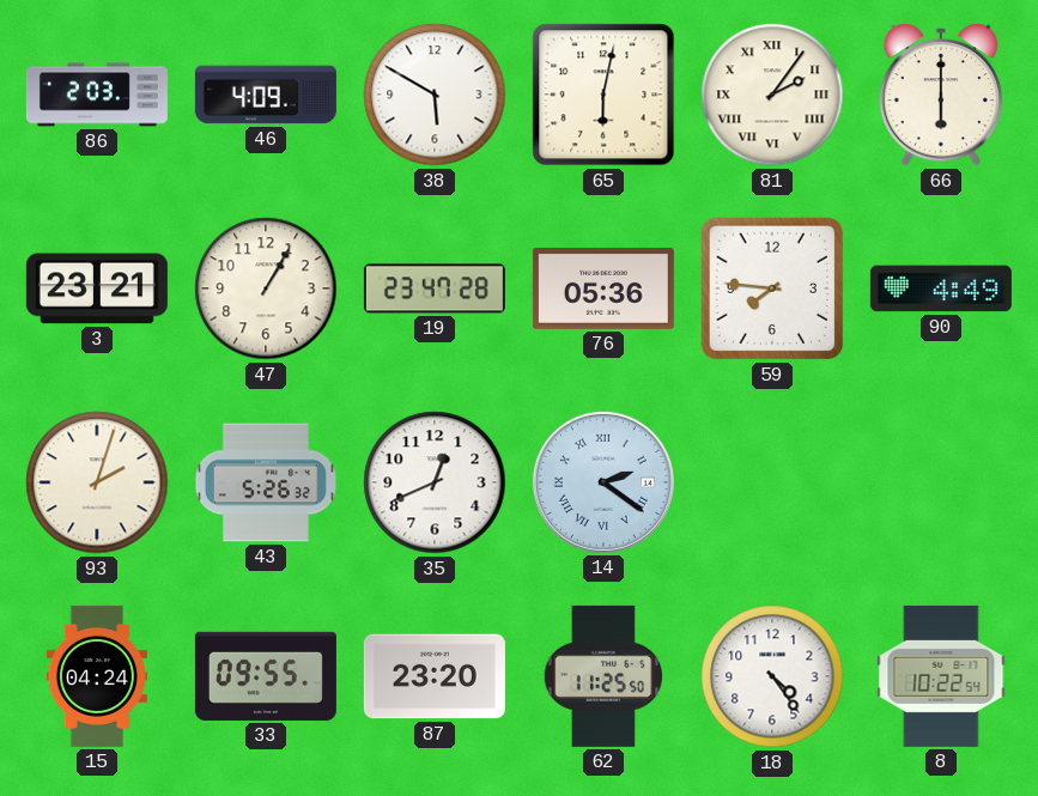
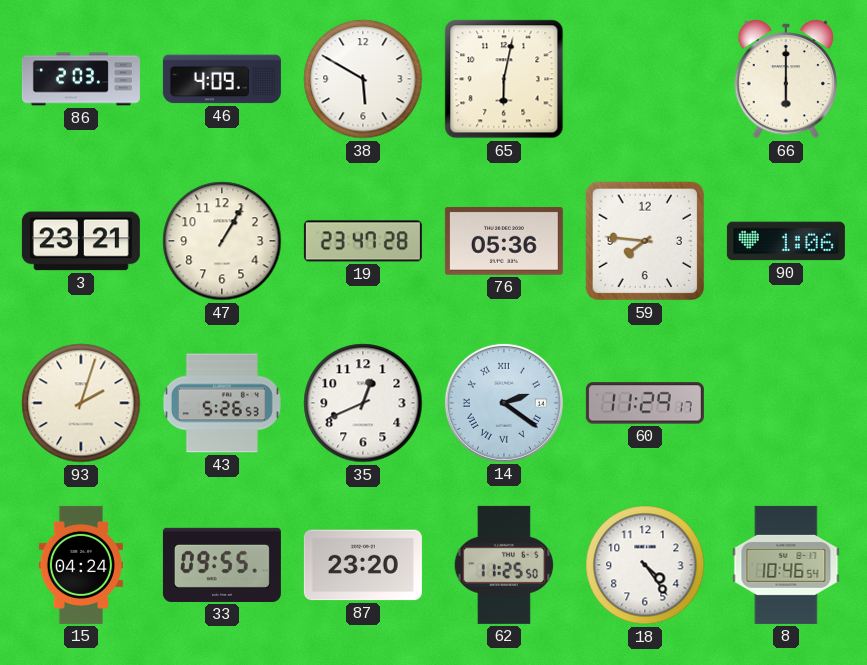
81: 2:06 -> none
90: 4:49 -> 1:06
43: 5:26:32 -> 5:26:53
60: none -> 11:29
8: 10:22 -> 10:46
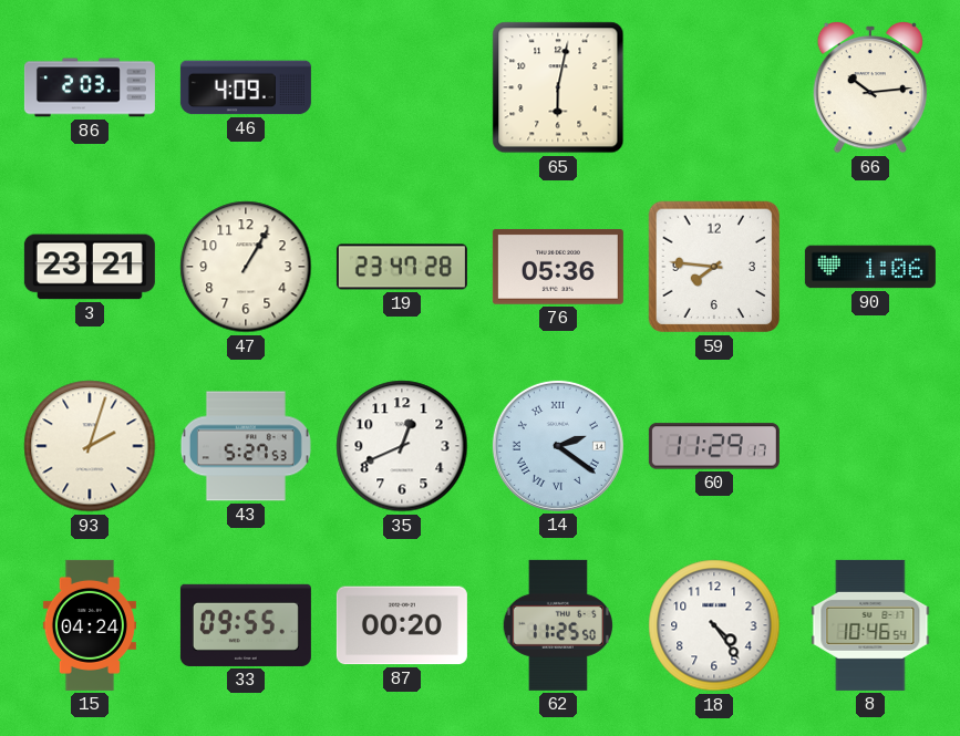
38: 5:50 -> none
66: 6:00 -> 10:14
43: 5:26 -> 5:27
87: 23:20 -> 00:20
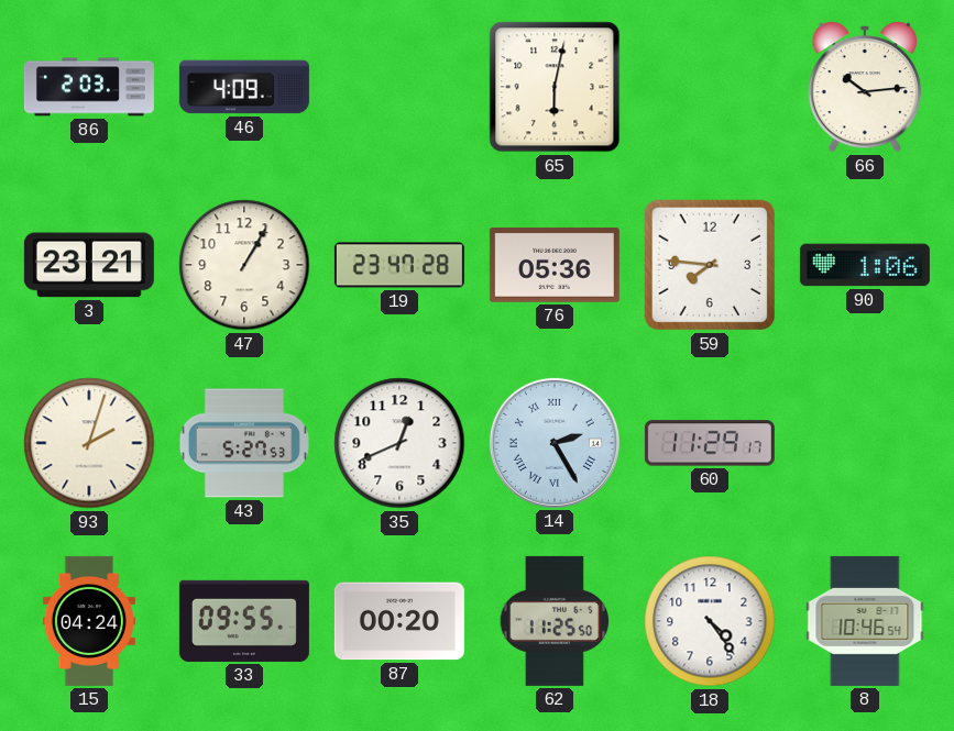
14: 2:21 -> 2:25
